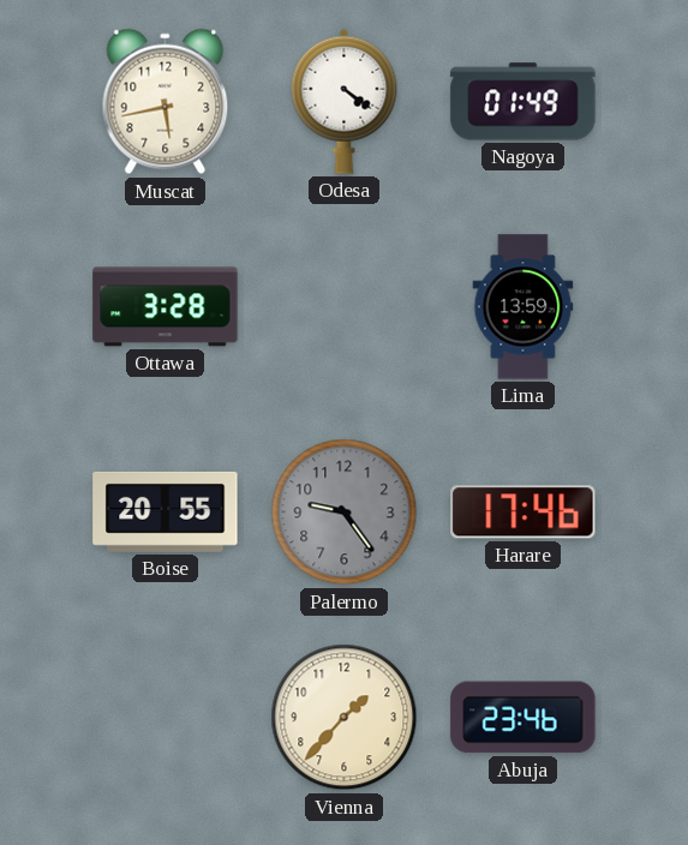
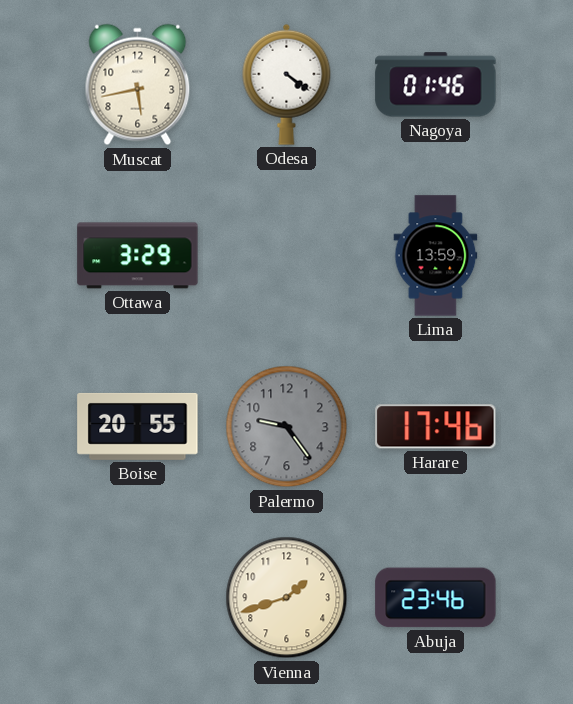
Nagoya: 01:49 -> 01:46
Ottawa: 3:28 -> 3:29
Vienna: 1:37 -> 1:42
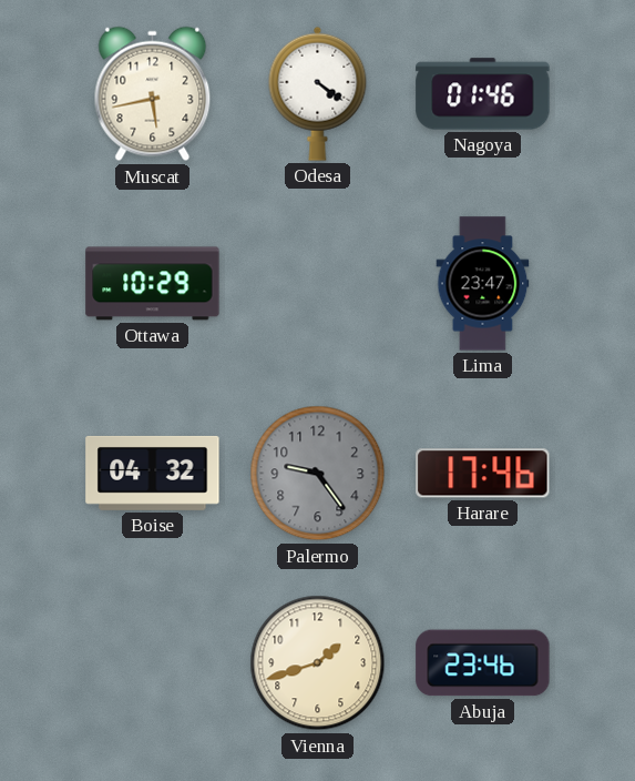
Ottawa: 3:29 -> 10:29
Lima: 13:59 -> 23:47
Boise: 20:55 -> 04:32
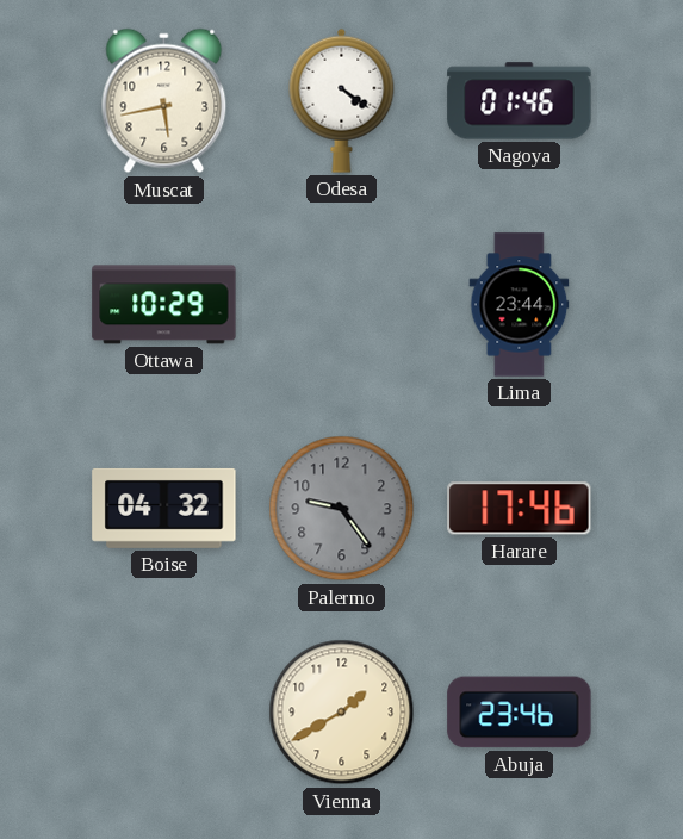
Lima: 23:47 -> 23:44
Vienna: 1:42 -> 1:40
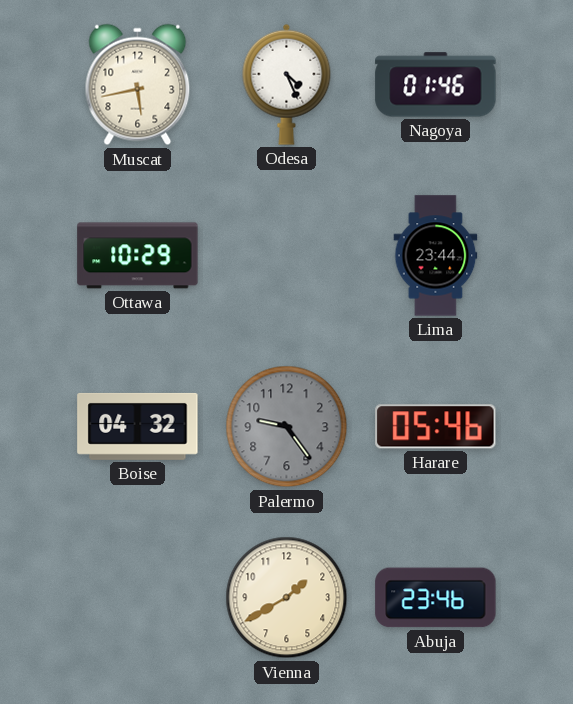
Odesa: 4:21 -> 4:26
Harare: 17:46 -> 05:46
